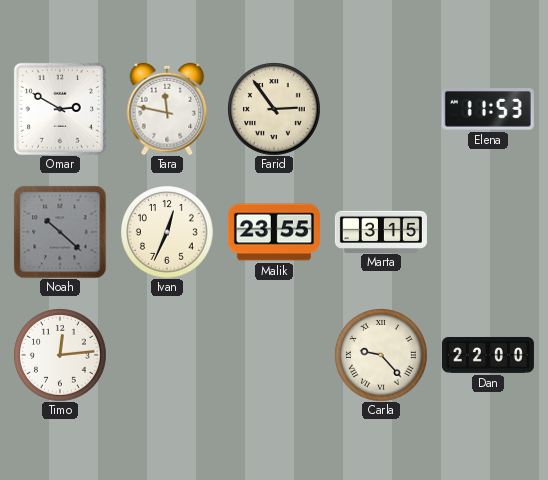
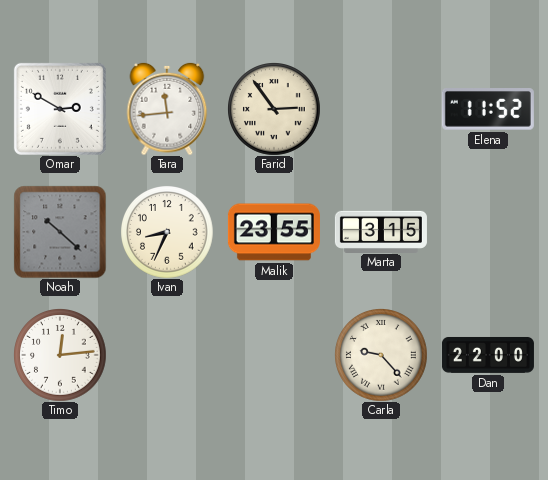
Tara: 11:47 -> 11:44
Elena: 11:53 -> 11:52
Ivan: 12:34 -> 8:34
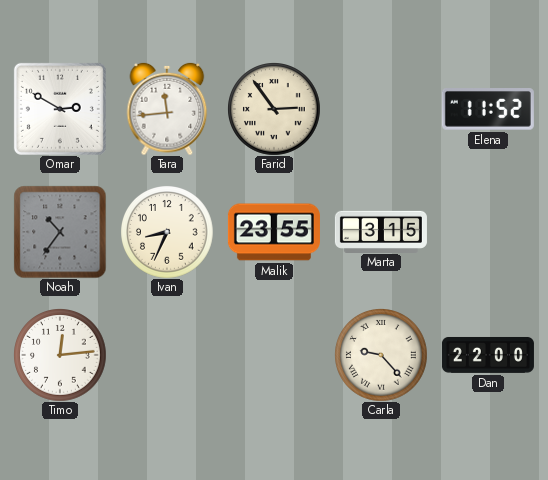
Noah: 10:22 -> 10:36
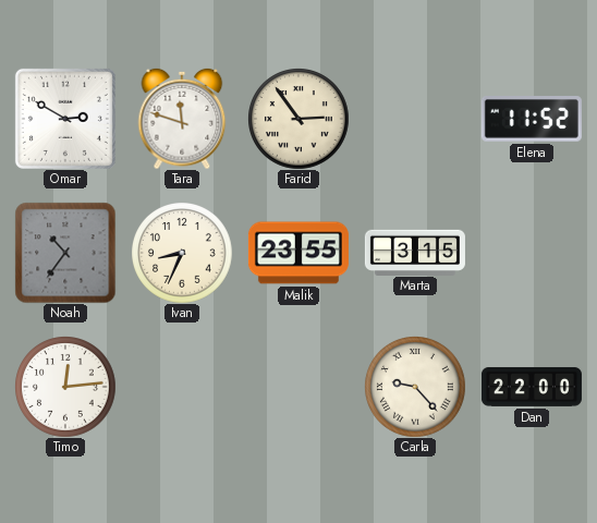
Tara: 11:44 -> 11:48
